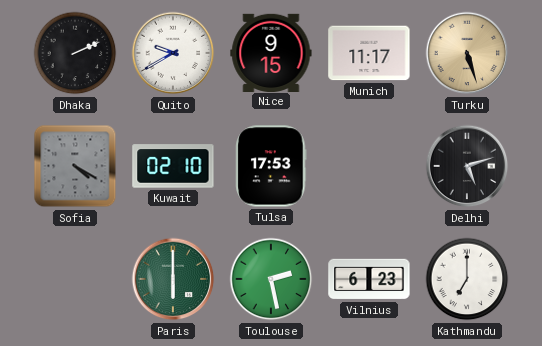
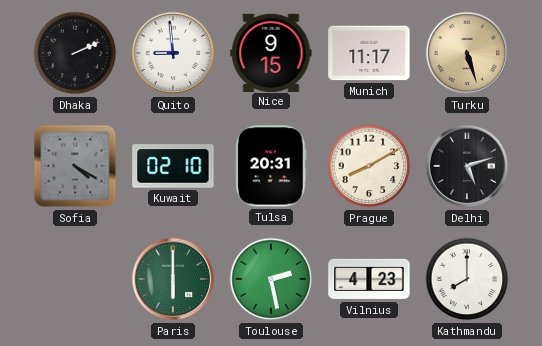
Quito: 9:40 -> 8:59
Tulsa: 17:53 -> 20:31
Prague: none -> 8:10
Vilnius: 6:23 -> 4:23
Kathmandu: 7:00 -> 8:00
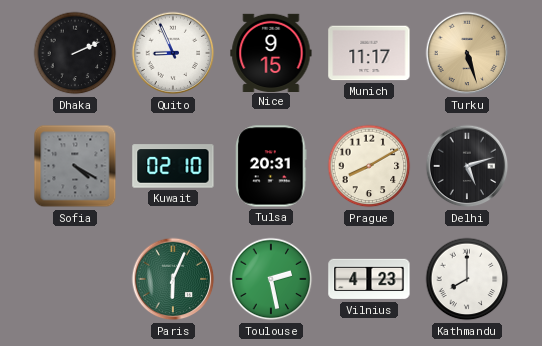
Quito: 8:59 -> 8:56
Paris: 6:00 -> 6:04
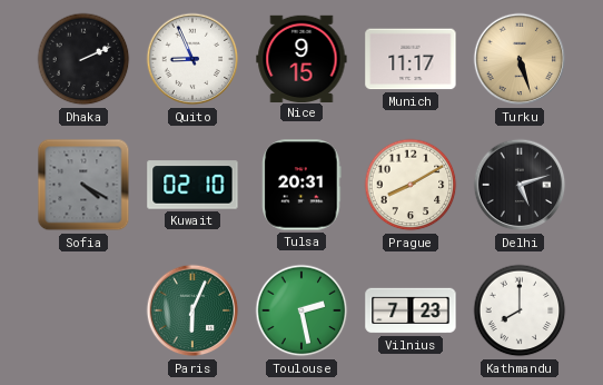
Vilnius: 4:23 -> 7:23
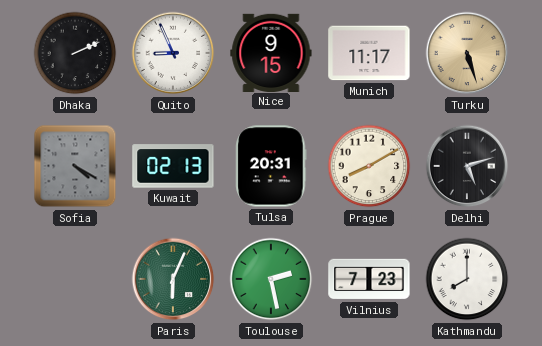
Kuwait: 02:10 -> 02:13
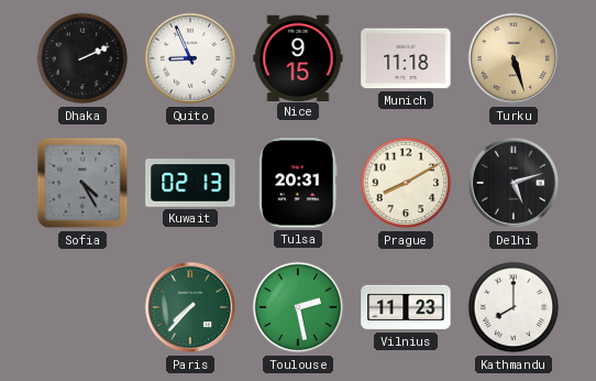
Munich: 11:17 -> 11:18
Sofia: 4:20 -> 4:25
Paris: 6:04 -> 7:37
Vilnius: 7:23 -> 11:23
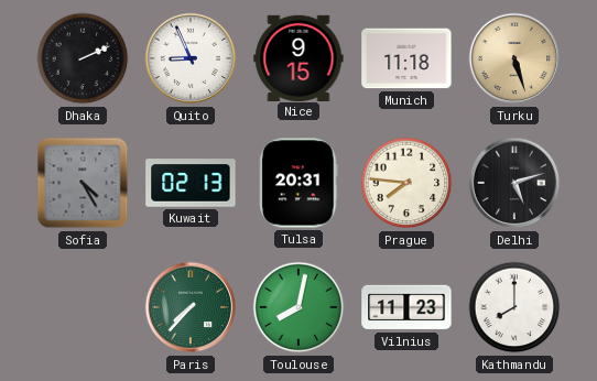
Prague: 8:10 -> 7:46
Toulouse: 2:28 -> 8:02
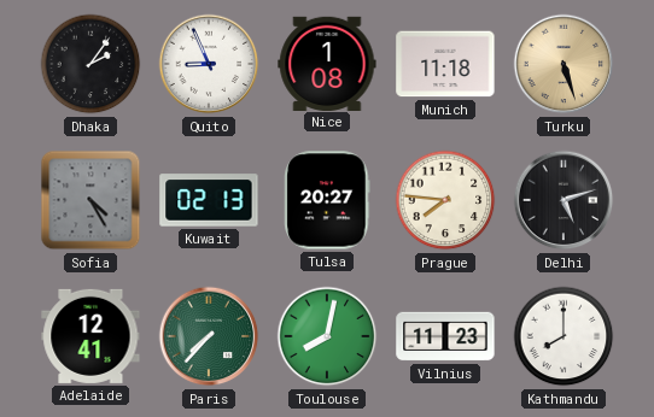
Dhaka: 2:11 -> 2:06
Nice: 9:15 -> 1:08
Tulsa: 20:31 -> 20:27
Adelaide: none -> 12:41
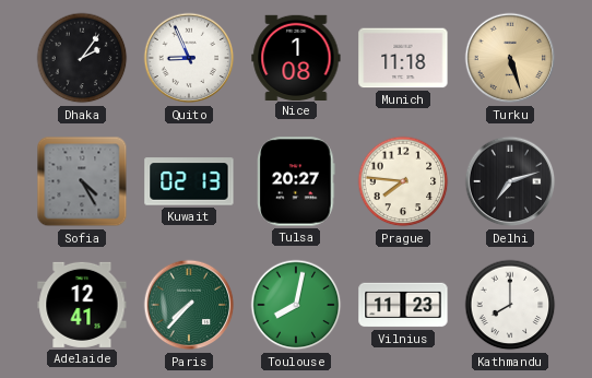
Delhi: 5:12 -> 7:12
